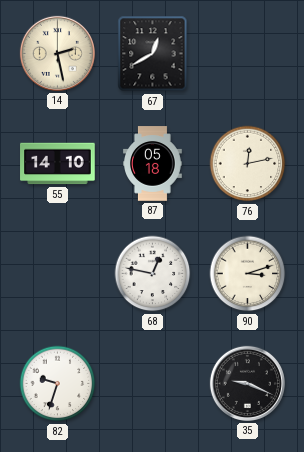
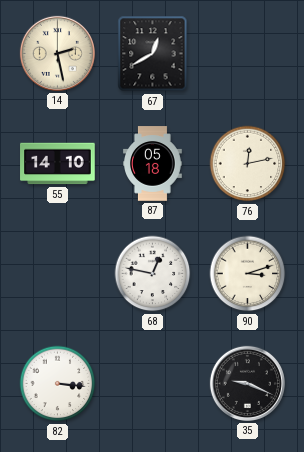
82: 9:33 -> 3:16
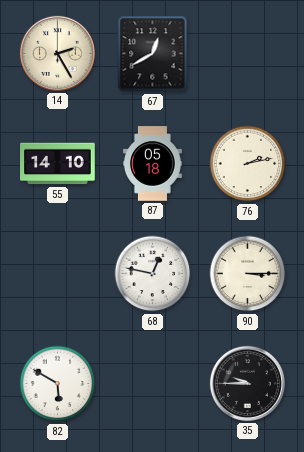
14: 2:28 -> 2:25
76: 12:13 -> 2:13
90: 3:12 -> 3:15
82: 3:16 -> 5:50
35: 9:19 -> 9:45
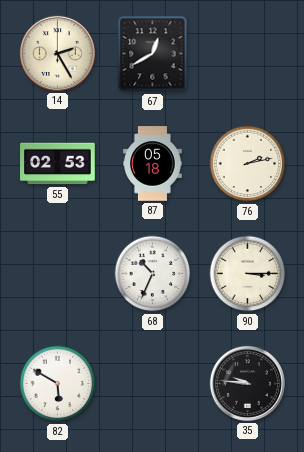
55: 14:10 -> 02:53
68: 12:47 -> 10:34
35: 9:45 -> 9:46
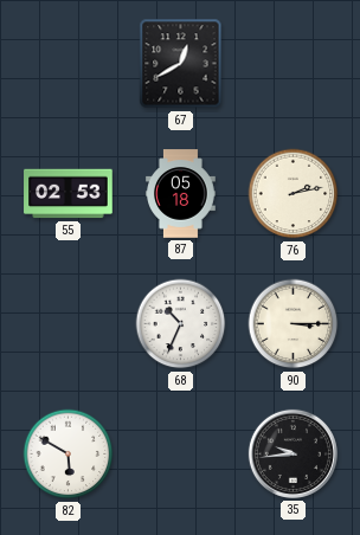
14: 2:25 -> none
35: 9:46 -> 9:44
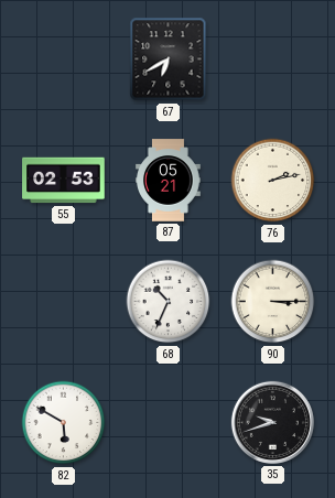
67: 12:40 -> 6:40
87: 05:18 -> 05:21
35: 9:44 -> 9:42
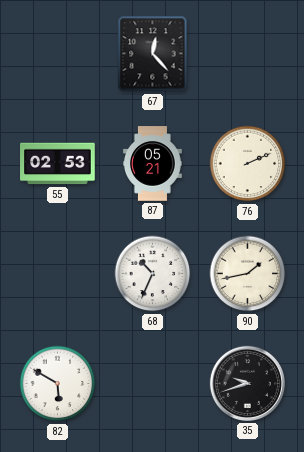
67: 6:40 -> 12:23
76: 2:13 -> 2:11
90: 3:15 -> 1:43
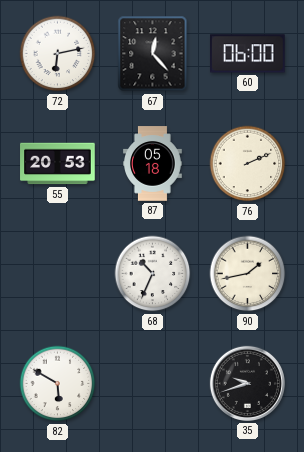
72: none -> 6:13
60: none -> 06:00
55: 02:53 -> 20:53
87: 05:21 -> 05:18
